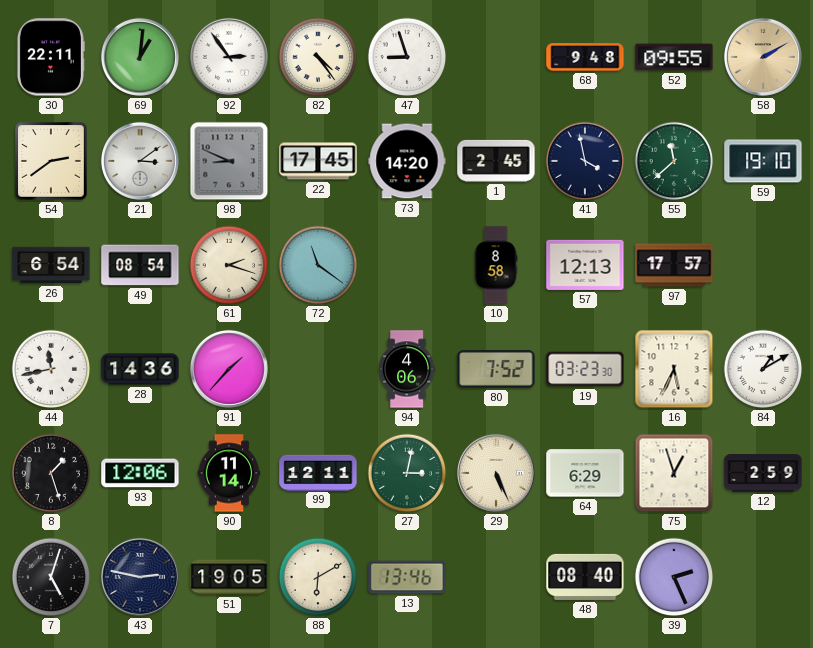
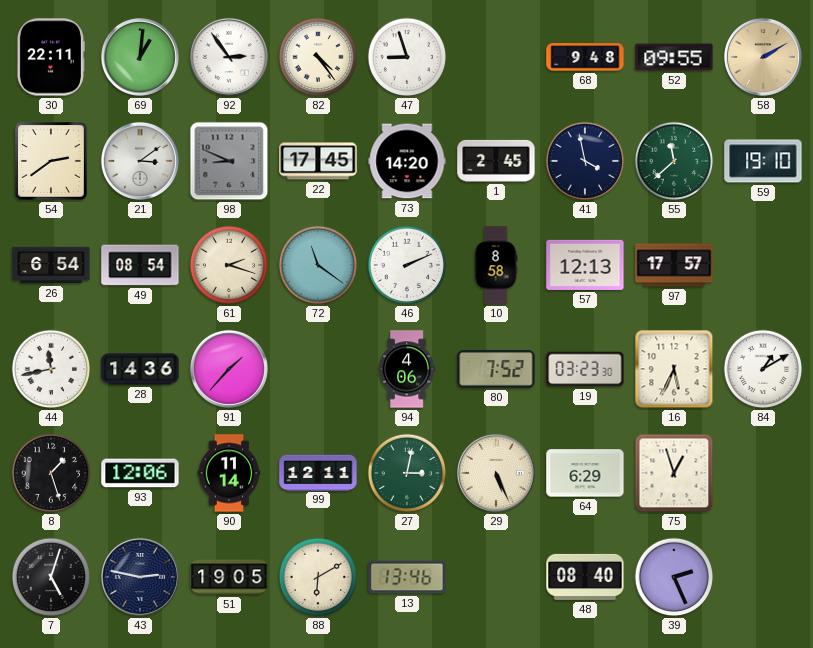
46: none -> 2:11
12: 2:59 -> none
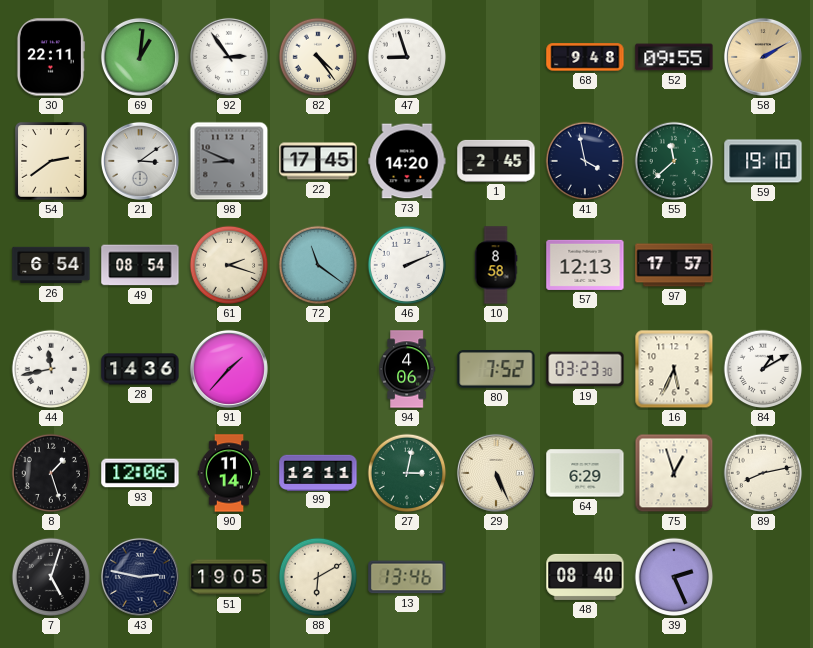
89: none -> 8:13
